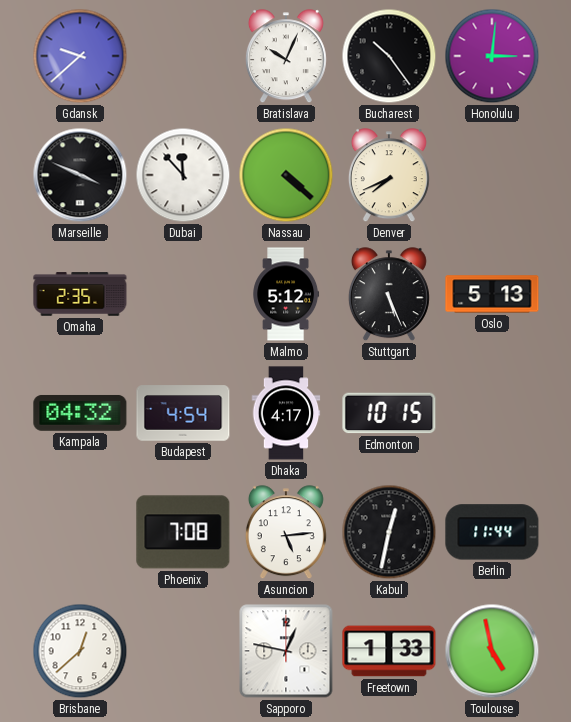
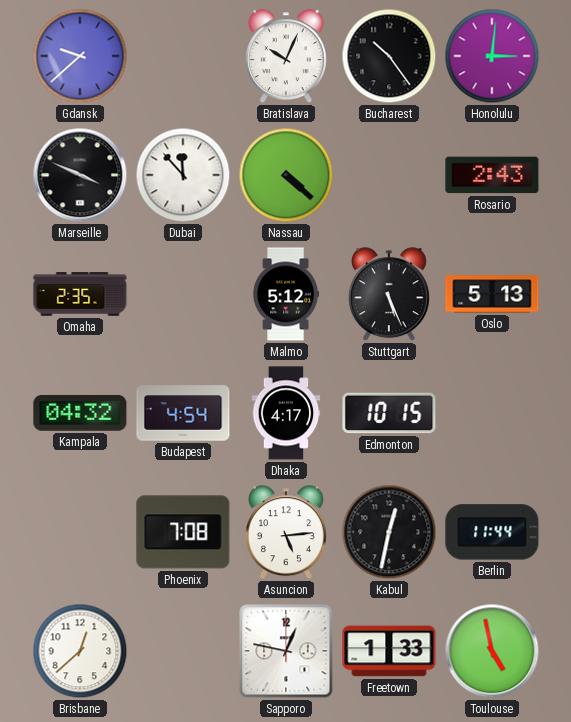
Denver: 7:41 -> none
Rosario: none -> 2:43
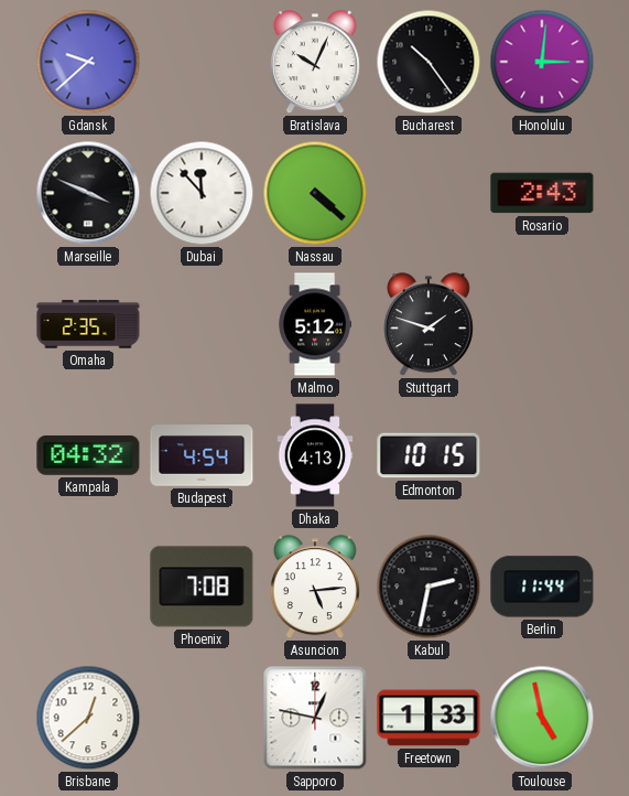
Stuttgart: 5:26 -> 1:48
Oslo: 5:13 -> none
Dhaka: 4:17 -> 4:13
Kabul: 12:32 -> 2:32
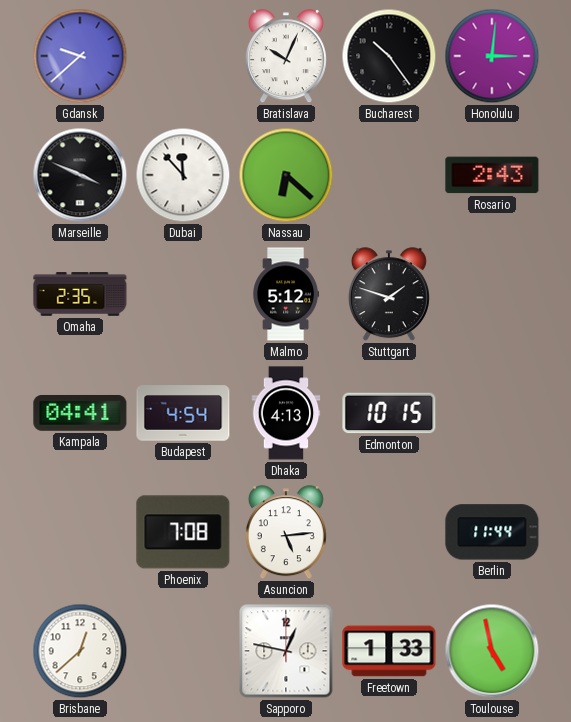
Nassau: 4:22 -> 6:22
Kampala: 04:32 -> 04:41
Kabul: 2:32 -> none
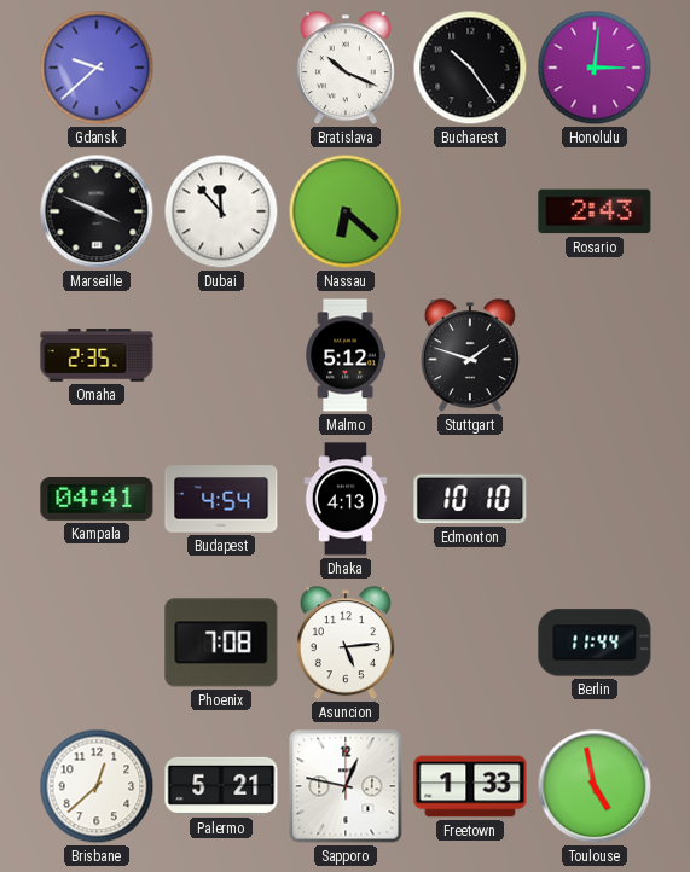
Bratislava: 10:04 -> 10:19
Edmonton: 10:15 -> 10:10
Palermo: none -> 5:21
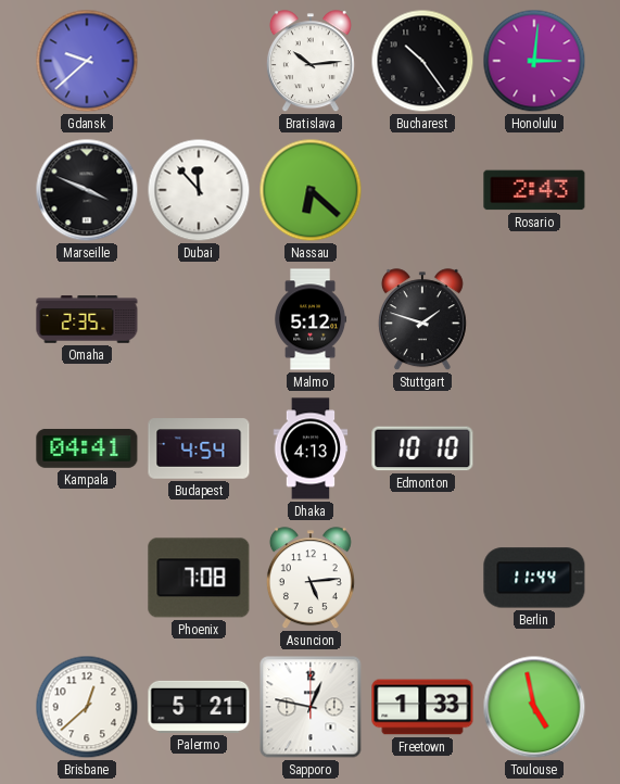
Bratislava: 10:19 -> 10:14
